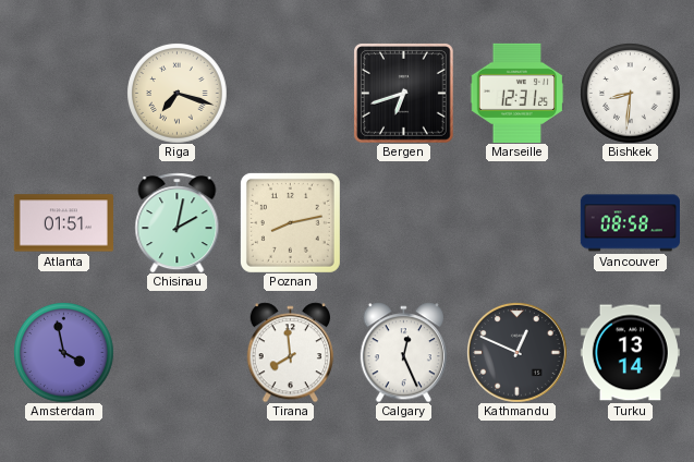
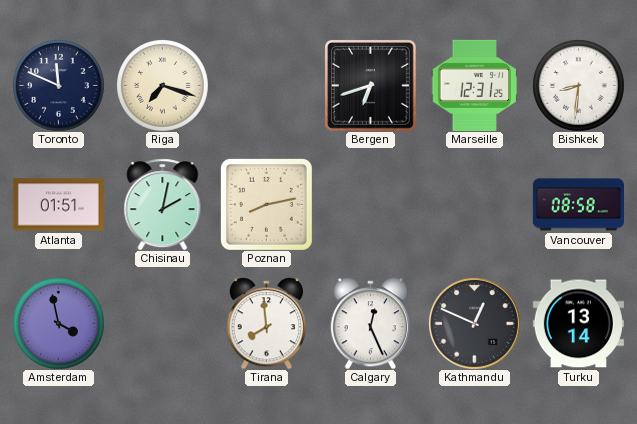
Toronto: none -> 11:49
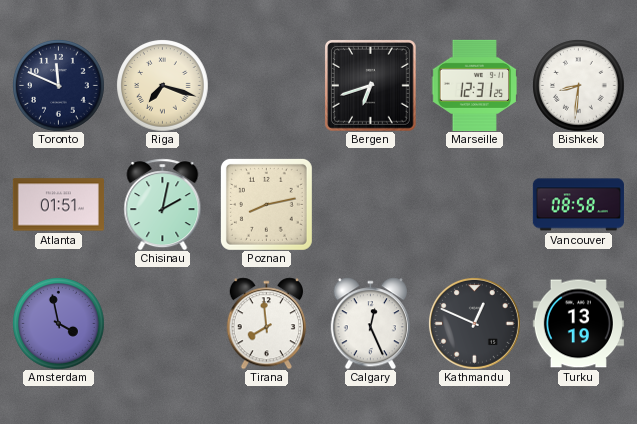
Turku: 13:14 -> 13:19
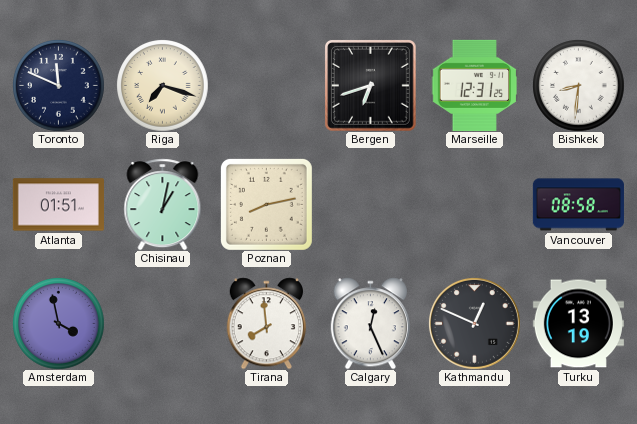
Chisinau: 2:02 -> 1:02
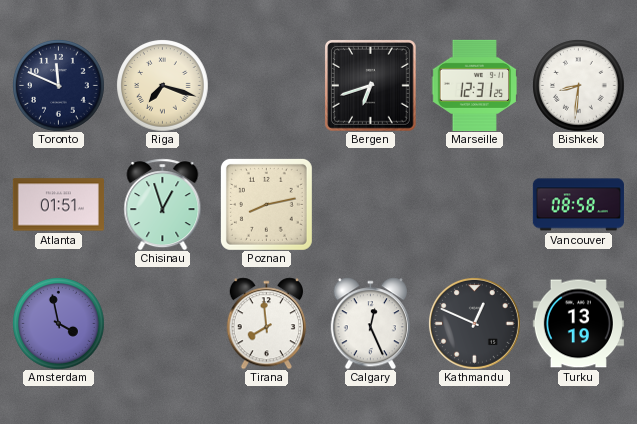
Chisinau: 1:02 -> 12:57
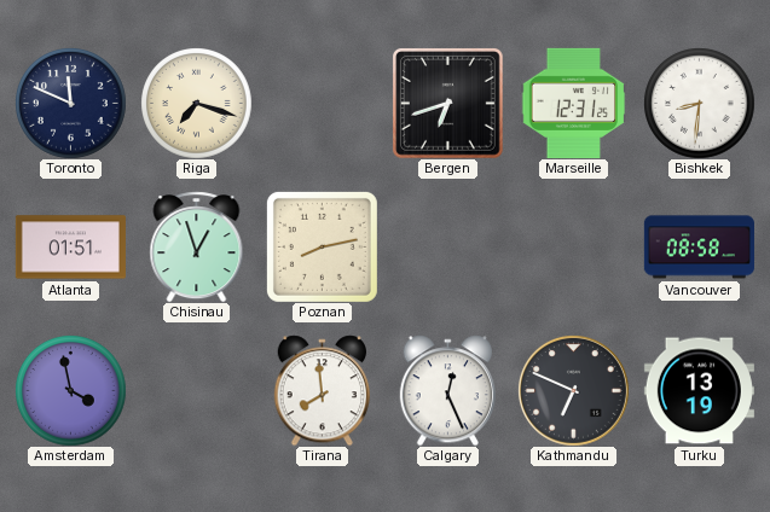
Kathmandu: 12:49 -> 6:49
